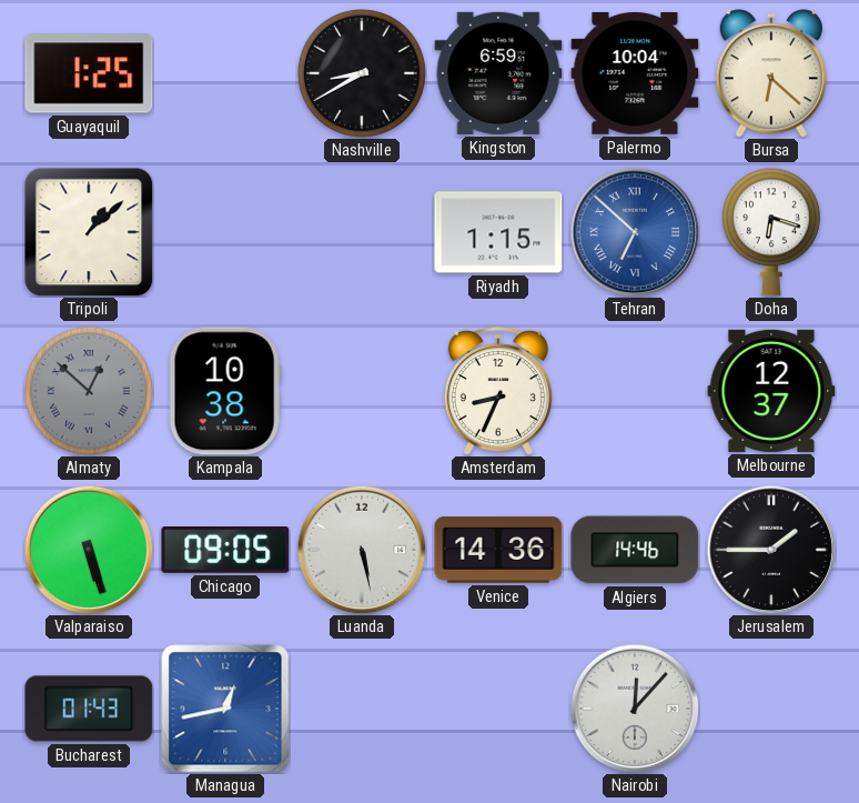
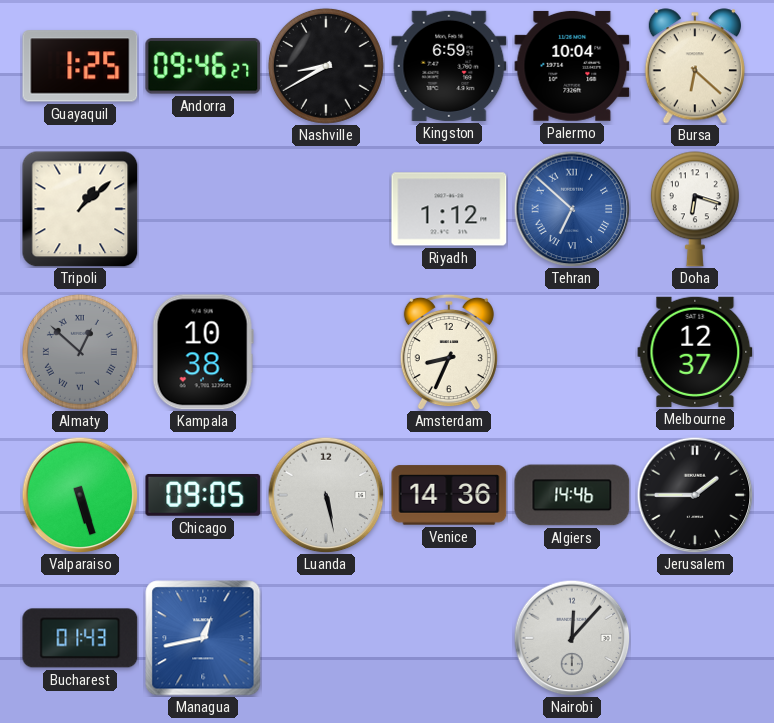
Andorra: none -> 09:46
Riyadh: 1:15 -> 1:12
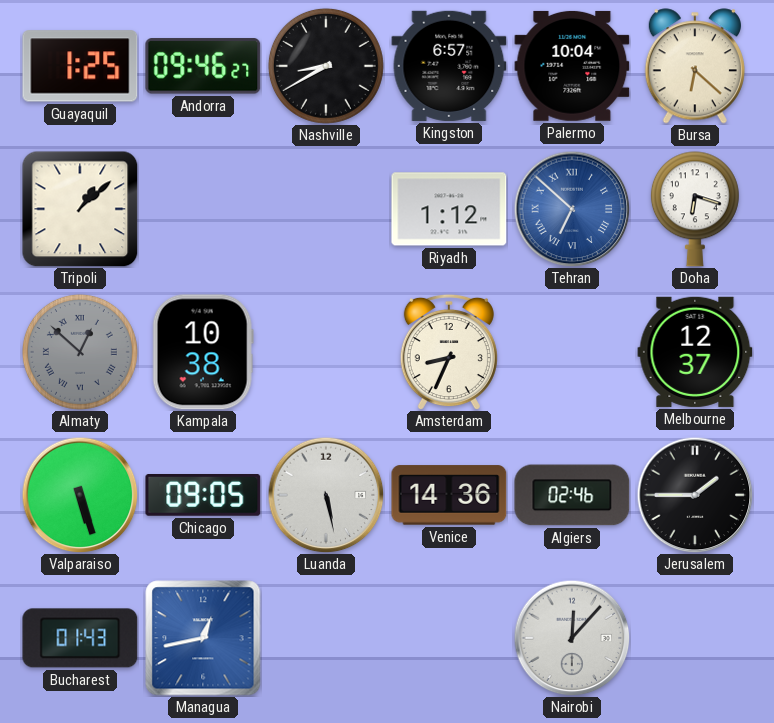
Kingston: 6:59 -> 6:57
Algiers: 14:46 -> 02:46
